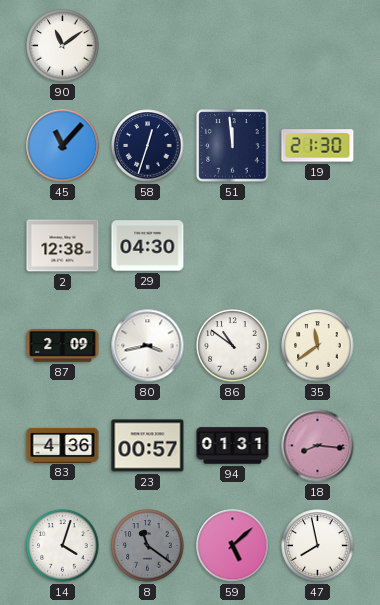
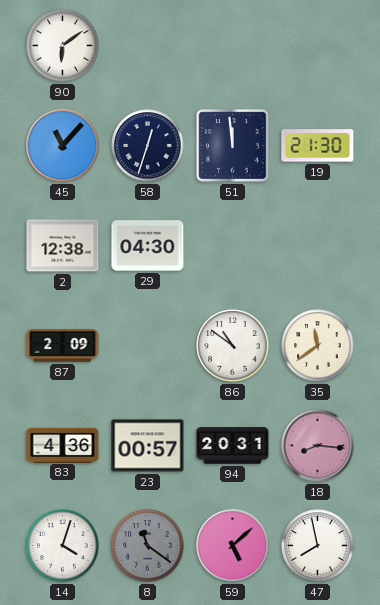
90: 11:09 -> 6:09
80: 3:43 -> none
94: 01:31 -> 20:31
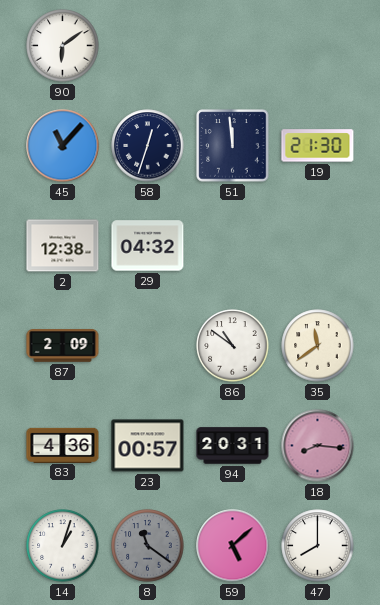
29: 04:30 -> 04:32
14: 4:03 -> 1:03
47: 7:58 -> 8:00
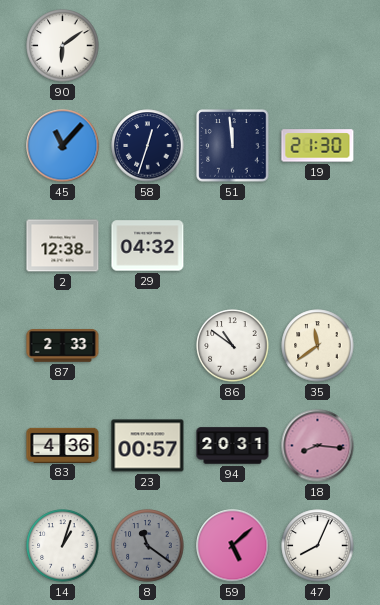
87: 2:09 -> 2:33
47: 8:00 -> 8:04
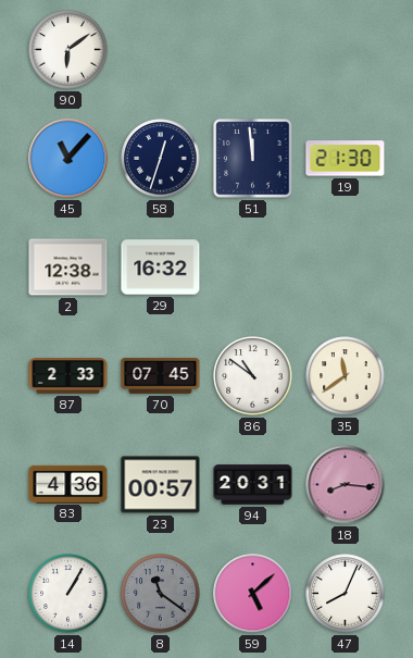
29: 04:32 -> 16:32
70: none -> 07:45
14: 1:03 -> 1:05
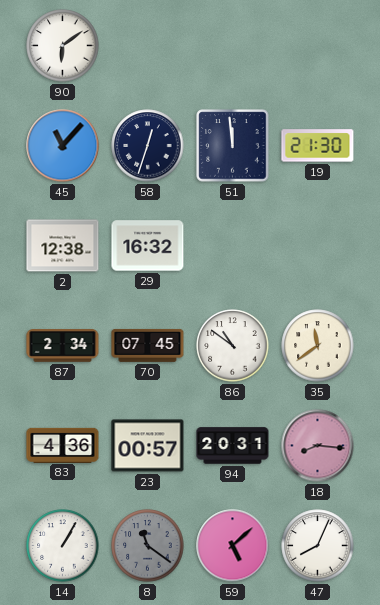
87: 2:33 -> 2:34
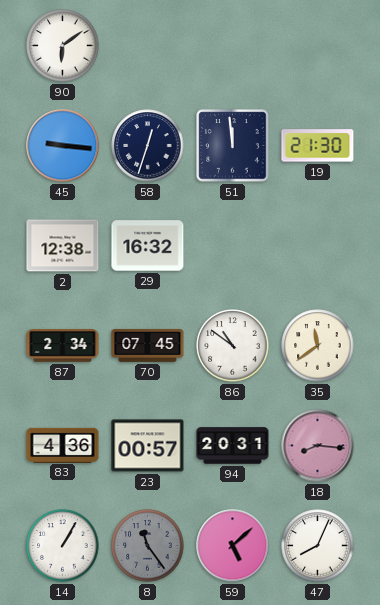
45: 11:07 -> 9:16
8: 11:21 -> 11:24
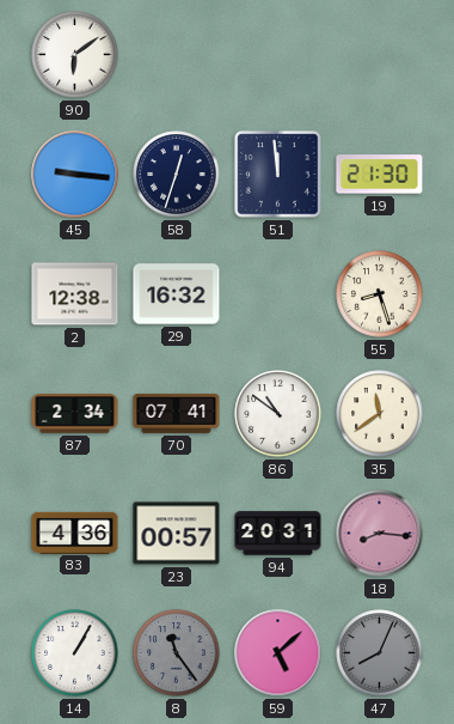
55: none -> 8:27
70: 07:45 -> 07:41
47 dial: white -> grey
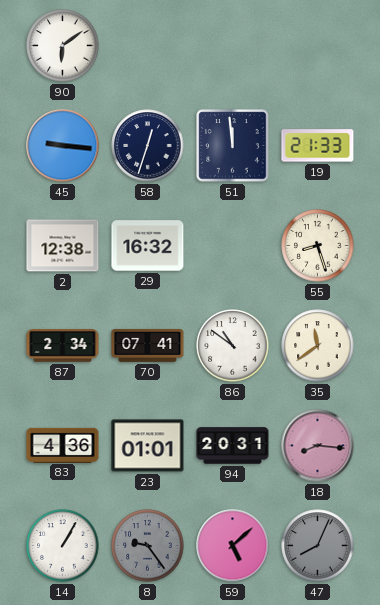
19: 21:30 -> 21:33
23: 00:57 -> 01:01
8: 11:24 -> 9:24
